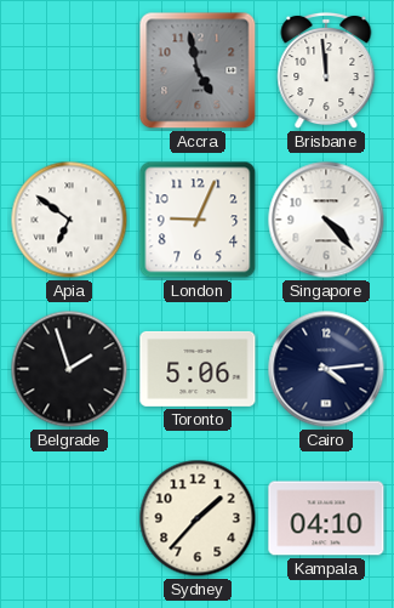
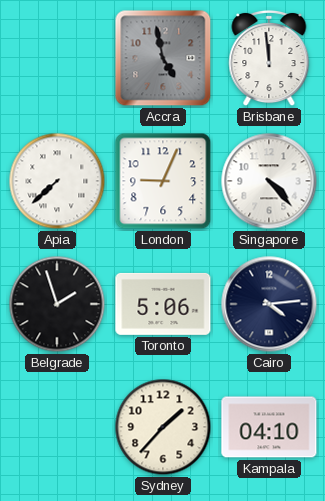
Apia: 6:51 -> 7:38
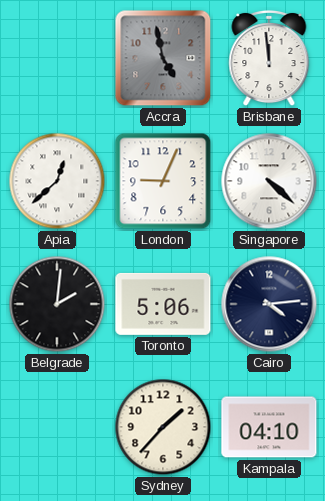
Apia: 7:38 -> 12:38
Singapore: 4:23 -> 4:22
Belgrade: 1:57 -> 2:01
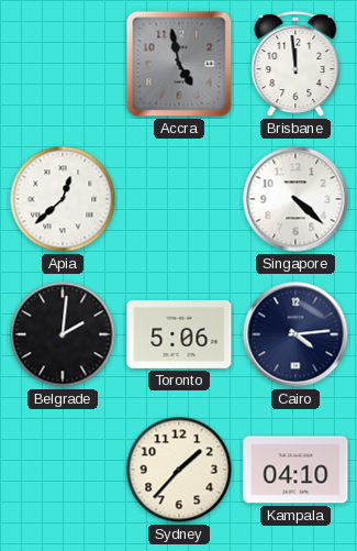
London: 9:04 -> none
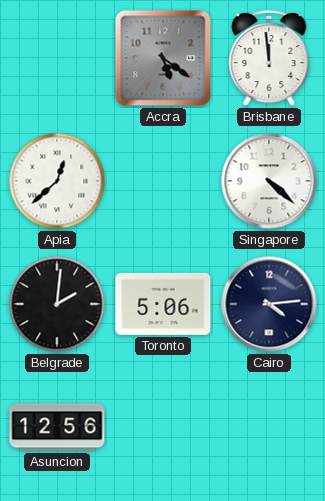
Accra: 4:58 -> 5:21
Asuncion: none -> 12:56
Sydney: 1:37 -> none
Kampala: 04:10 -> none
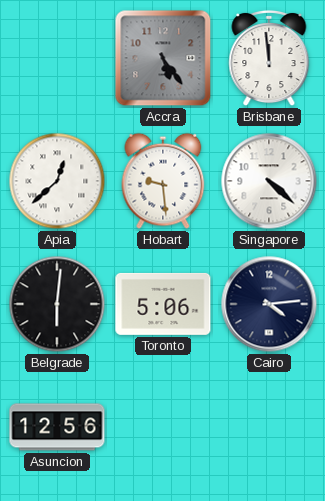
Accra: 5:21 -> 5:24
Hobart: none -> 9:29
Belgrade: 2:01 -> 6:01
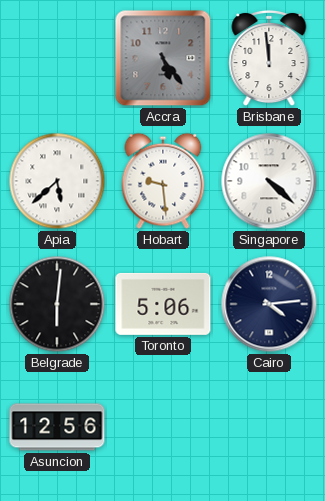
Apia: 12:38 -> 5:38
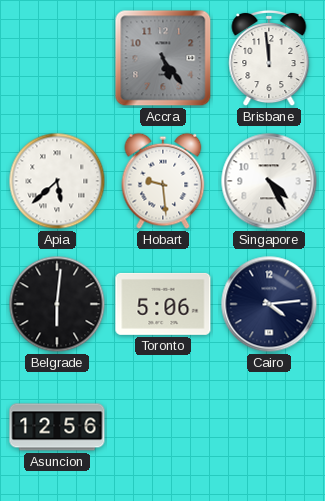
Singapore: 4:22 -> 4:25
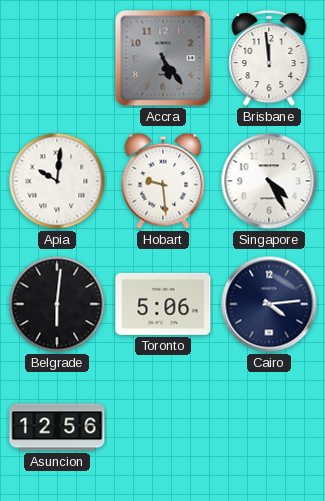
Apia: 5:38 -> 10:01
